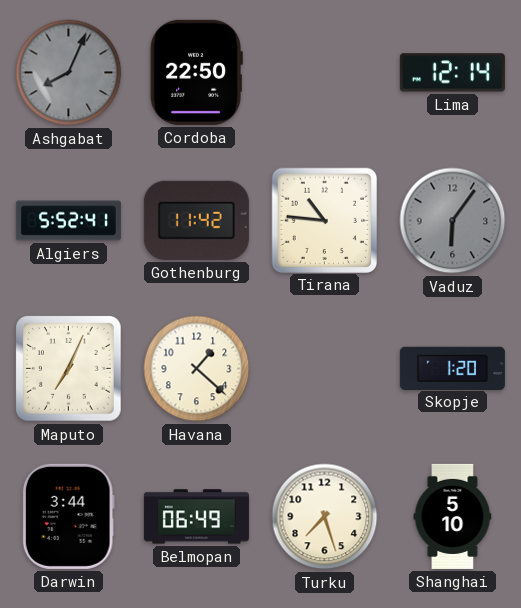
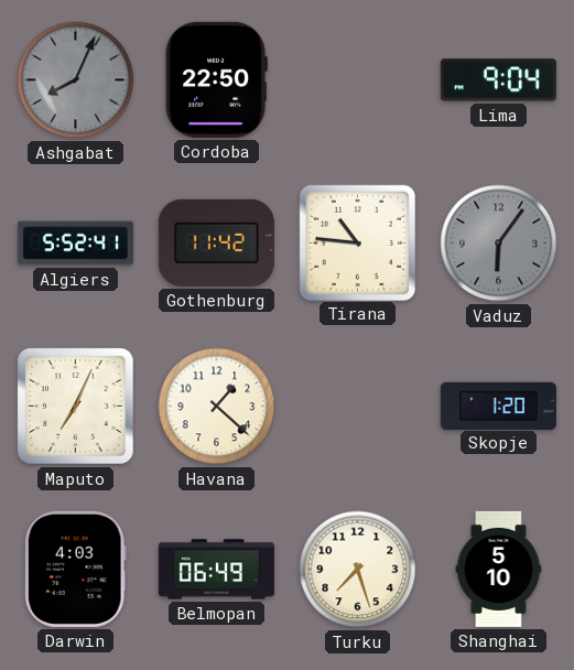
Lima: 12:14 -> 9:04
Darwin: 3:44 -> 4:03
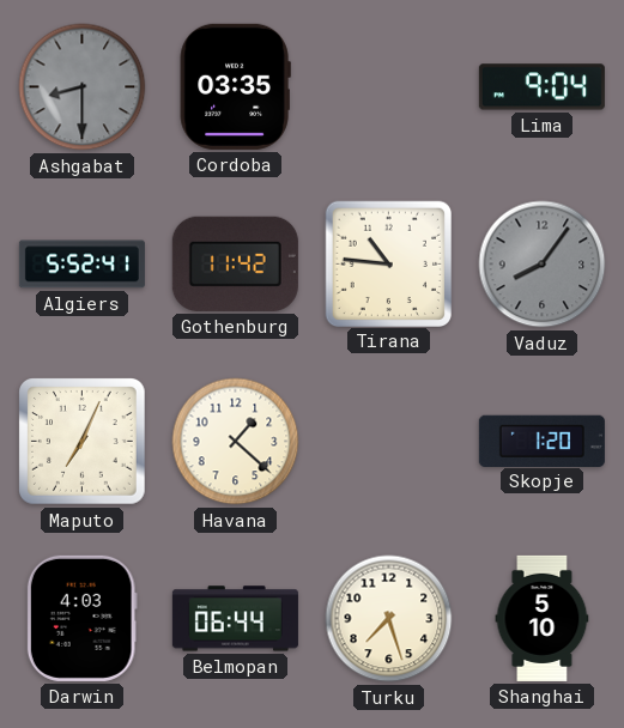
Ashgabat: 8:04 -> 8:30
Cordoba: 22:50 -> 03:35
Vaduz: 6:06 -> 8:06
Belmopan: 06:49 -> 06:44
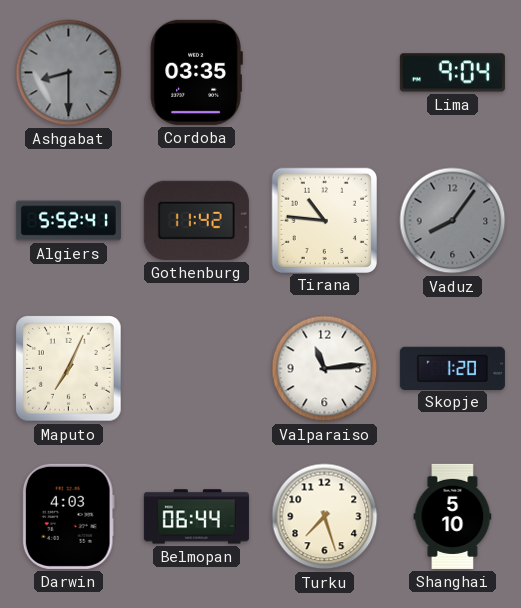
Havana: 1:22 -> none
Valparaiso: none -> 11:14
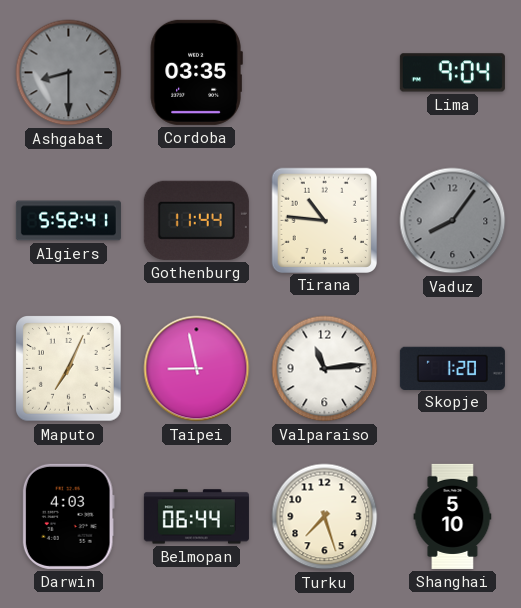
Gothenburg: 11:42 -> 11:44
Taipei: none -> 8:58
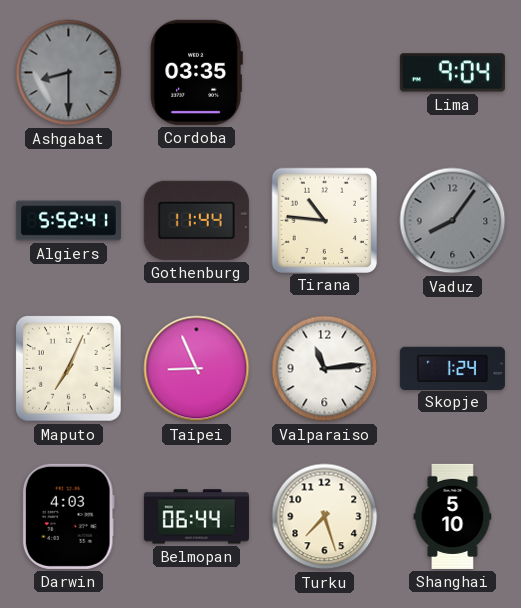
Taipei: 8:58 -> 8:56
Skopje: 1:20 -> 1:24
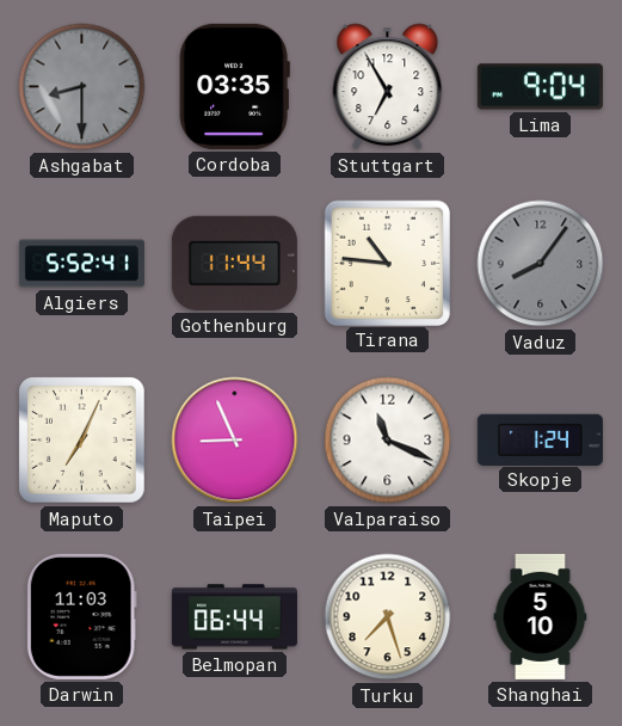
Stuttgart: none -> 6:55
Valparaiso: 11:14 -> 11:19
Darwin: 4:03 -> 11:03
